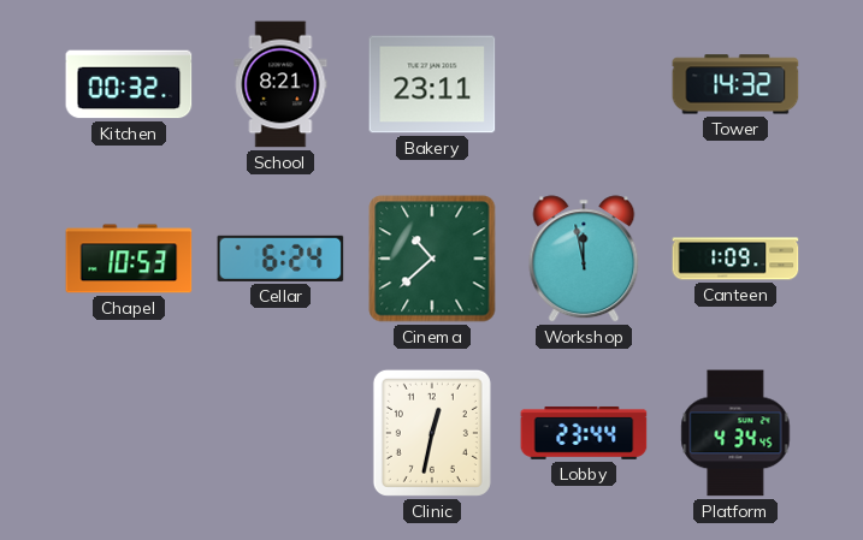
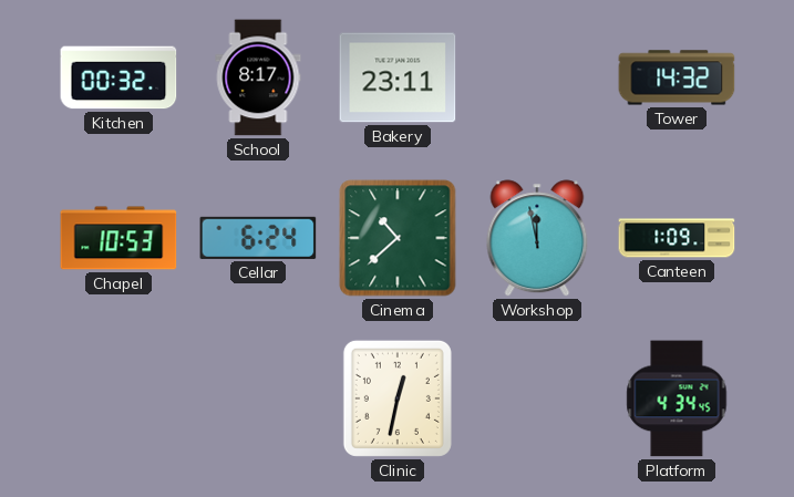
School: 8:21 -> 8:17
Lobby: 23:44 -> none
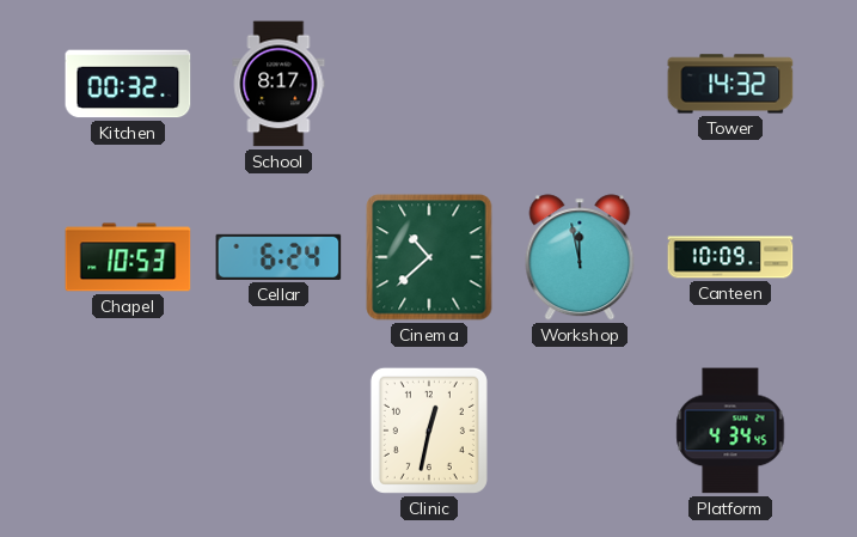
Bakery: 23:11 -> none
Canteen: 1:09 -> 10:09
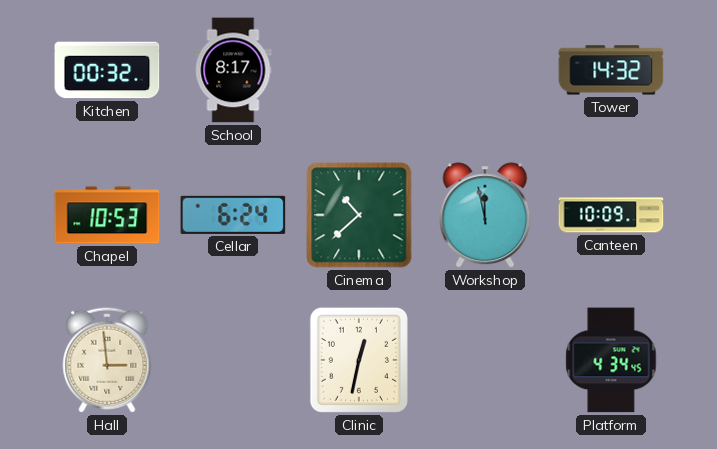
Hall: none -> 2:59
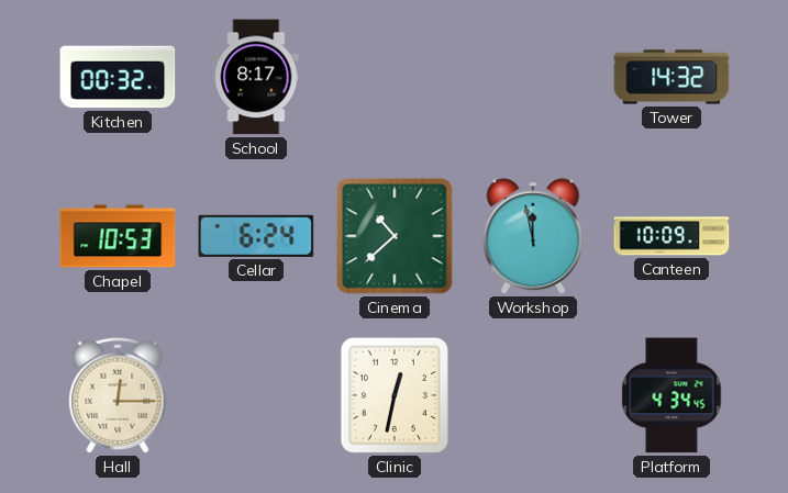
Hall: 2:59 -> 12:15
